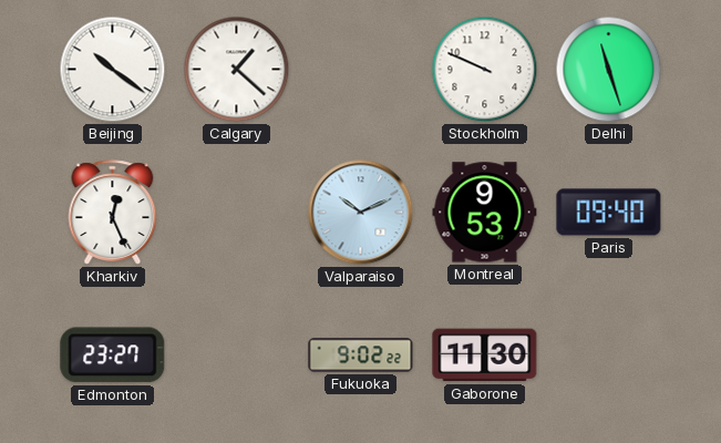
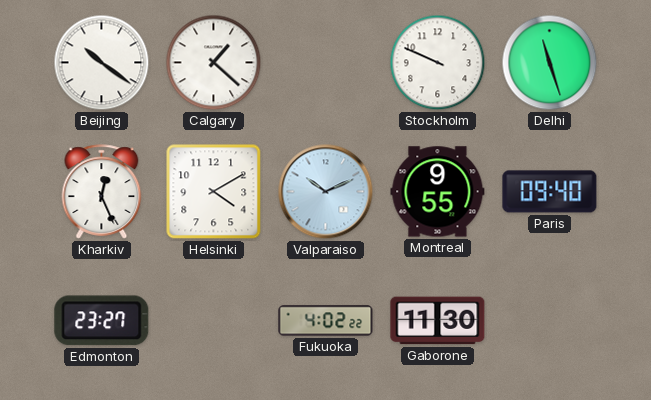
Helsinki: none -> 4:10
Montreal: 9:53 -> 9:55
Fukuoka: 9:02 -> 4:02
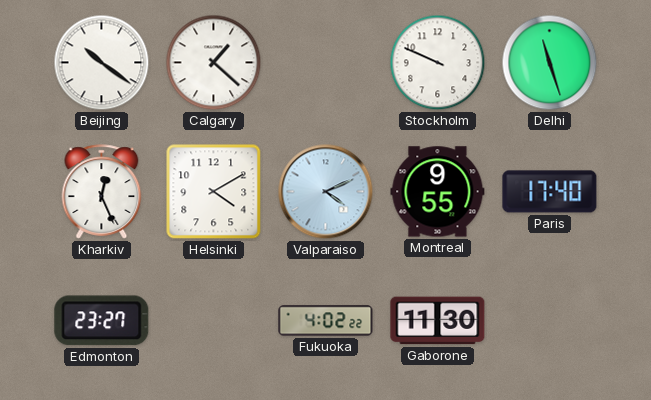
Valparaiso: 10:11 -> 4:11
Paris: 09:40 -> 17:40
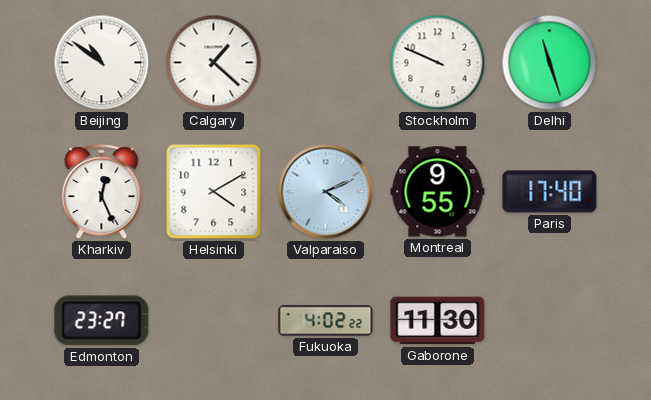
Beijing: 10:21 -> 10:51
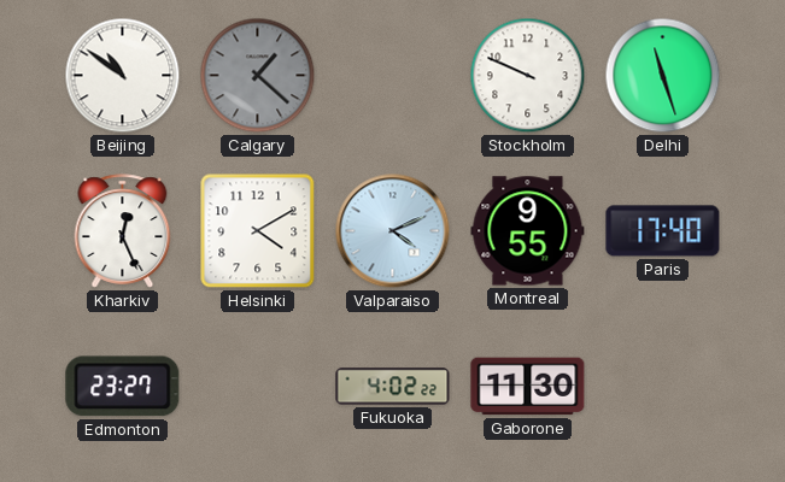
Calgary dial: white -> grey
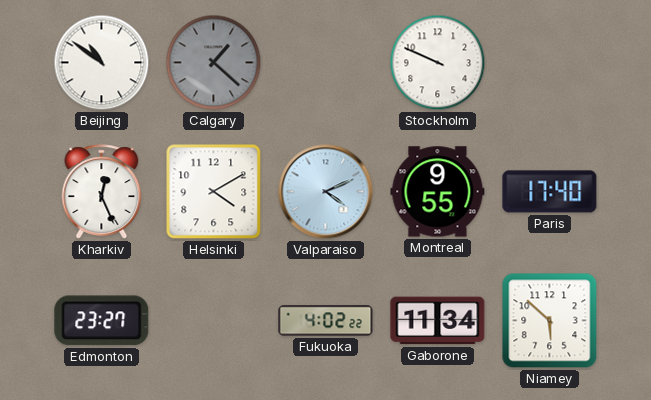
Delhi: 11:27 -> none
Gaborone: 11:30 -> 11:34
Niamey: none -> 5:52
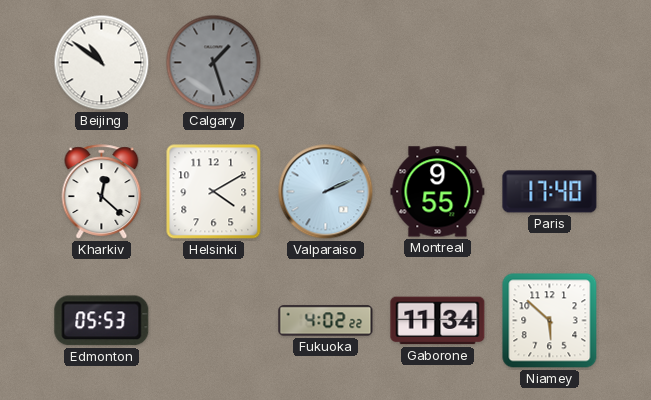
Calgary: 1:22 -> 1:27
Stockholm: 9:49 -> none
Kharkiv: 12:26 -> 12:22
Valparaiso: 4:11 -> 2:11
Edmonton: 23:27 -> 05:53
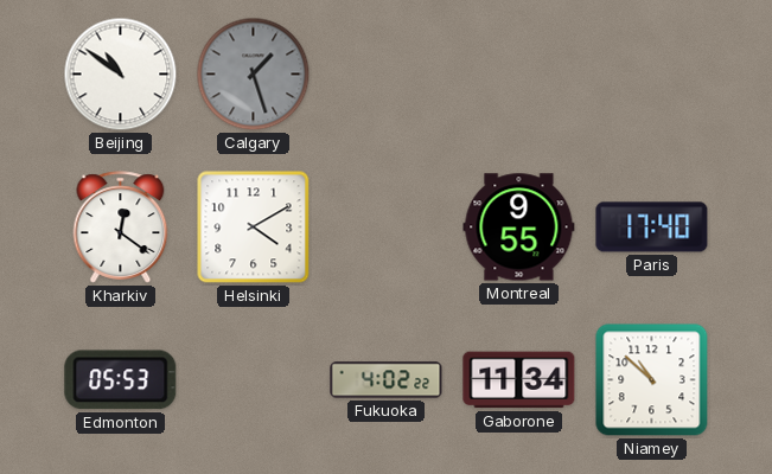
Kharkiv: 12:22 -> 12:21
Valparaiso: 2:11 -> none
Niamey: 5:52 -> 10:52
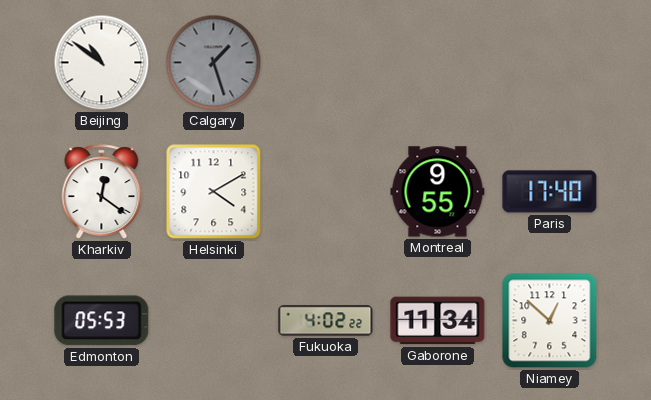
Niamey: 10:52 -> 12:52
